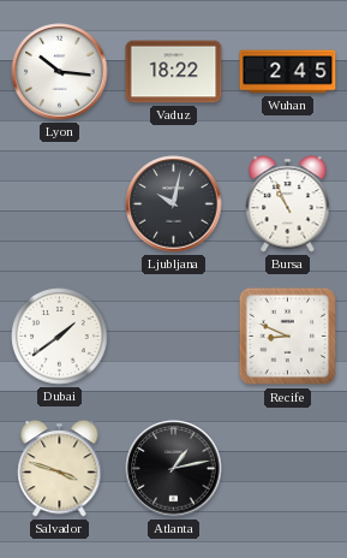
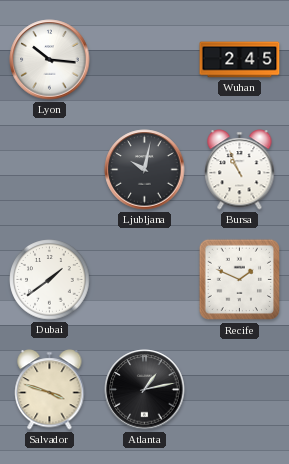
Vaduz: 18:22 -> none
Recife: 8:49 -> 1:49
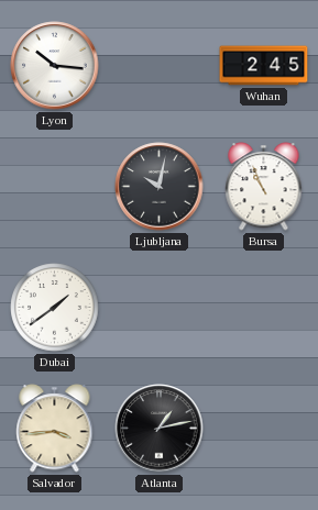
Recife: 1:49 -> none
Salvador: 3:48 -> 3:44
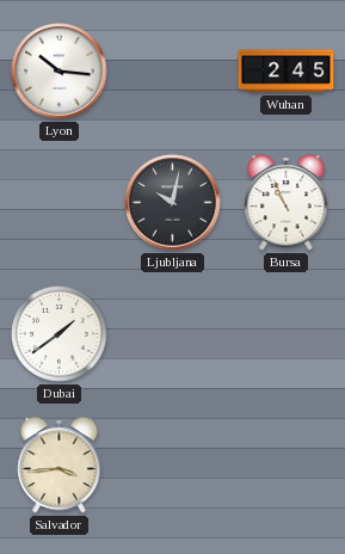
Atlanta: 1:13 -> none
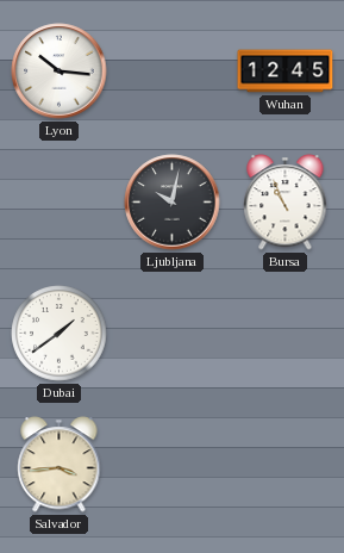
Wuhan: 2:45 -> 12:45
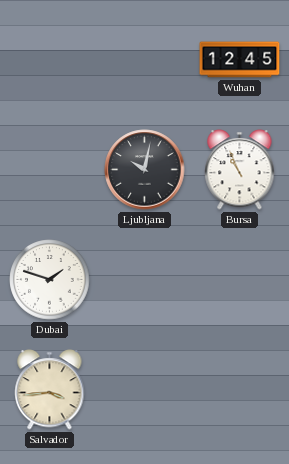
Lyon: 10:16 -> none
Dubai: 1:39 -> 1:48
